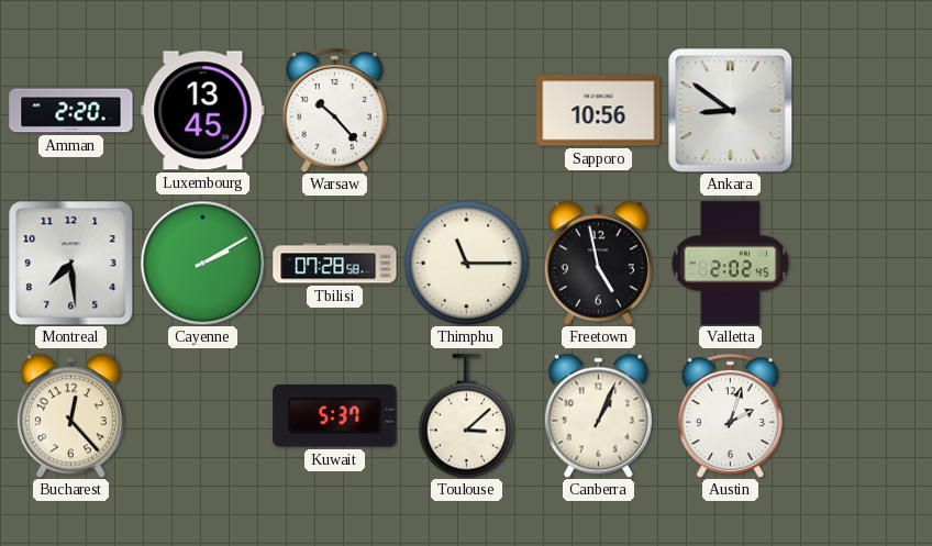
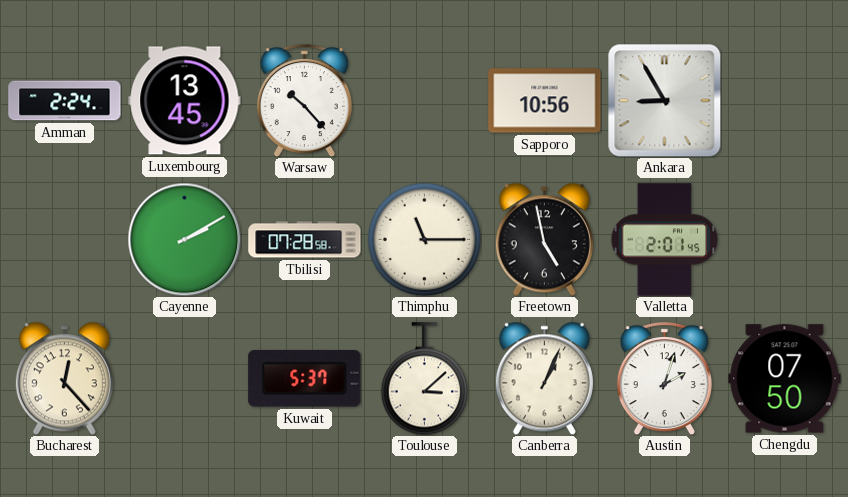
Amman: 2:20 -> 2:24
Ankara: 8:51 -> 8:55
Montreal: 7:29 -> none
Valletta: 2:02 -> 2:01
Chengdu: none -> 07:50
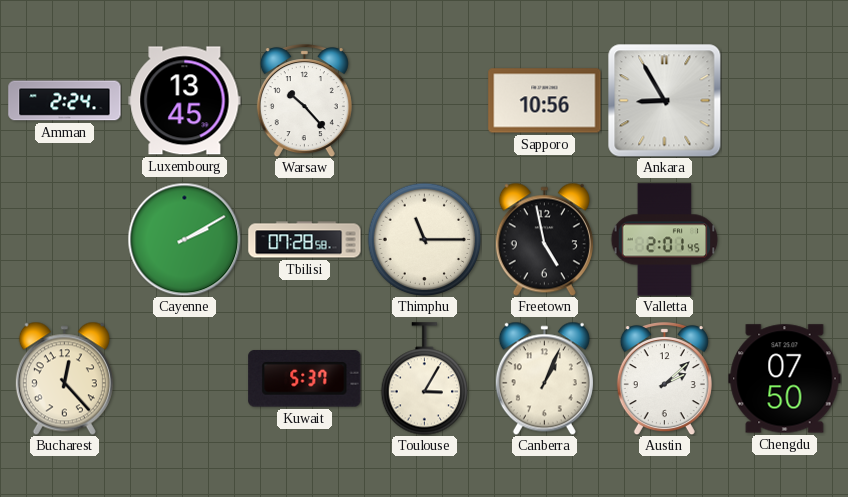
Toulouse: 3:08 -> 3:05
Austin: 2:03 -> 2:08
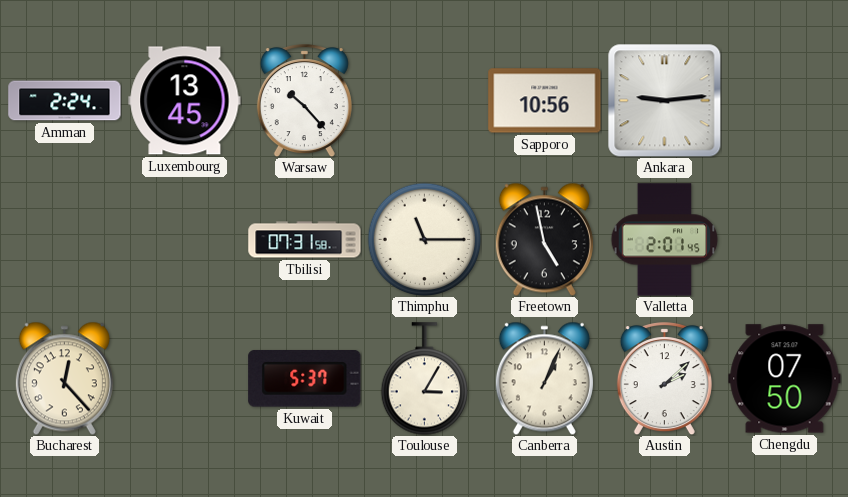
Ankara: 8:55 -> 9:14
Cayenne: 2:10 -> none
Tbilisi: 07:28 -> 07:31
